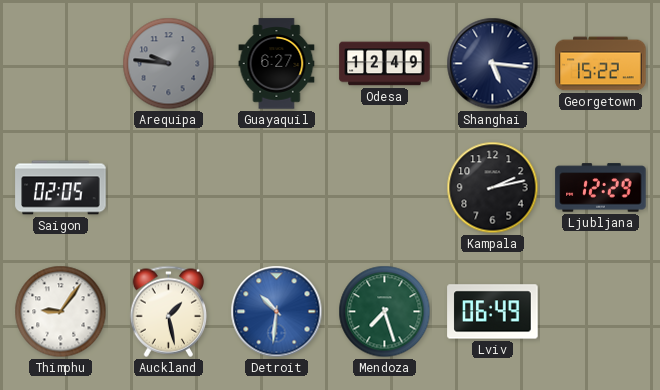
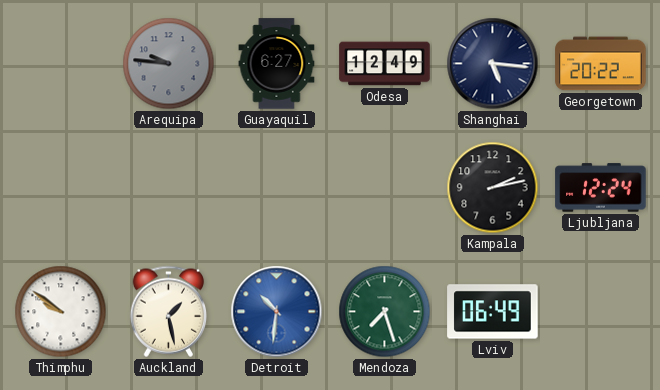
Georgetown: 15:22 -> 20:22
Saigon: 02:05 -> none
Ljubljana: 12:29 -> 12:24
Thimphu: 9:06 -> 9:51
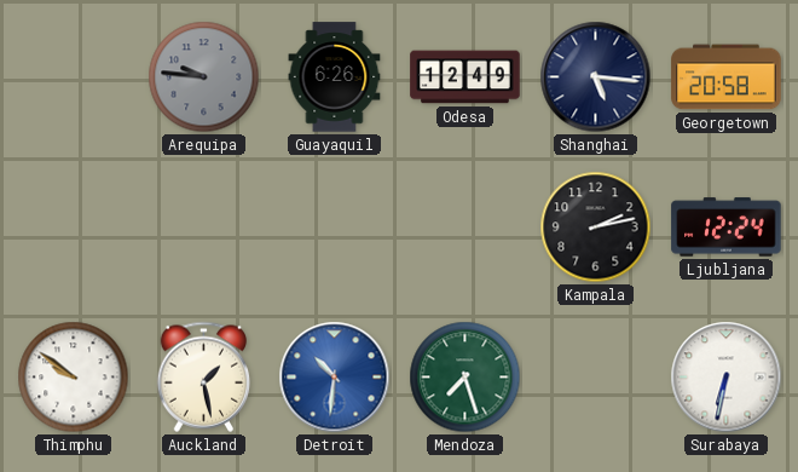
Guayaquil: 6:27 -> 6:26
Georgetown: 20:22 -> 20:58
Lviv: 06:49 -> none
Surabaya: none -> 6:32
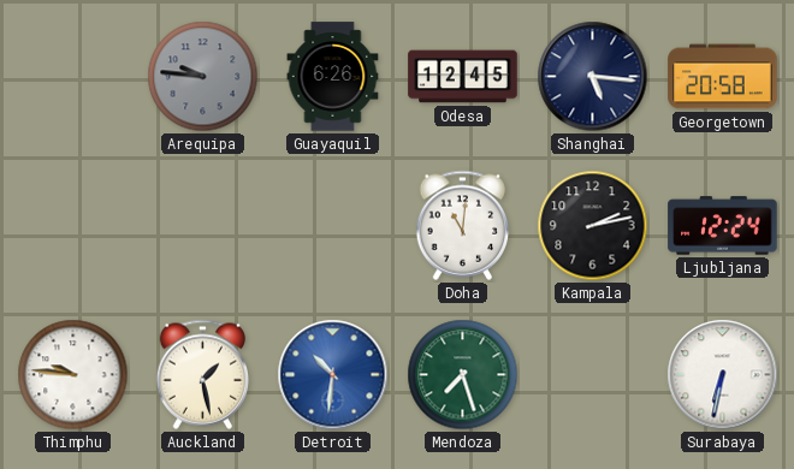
Odesa: 12:49 -> 12:45
Doha: none -> 11:01
Thimphu: 9:51 -> 9:46
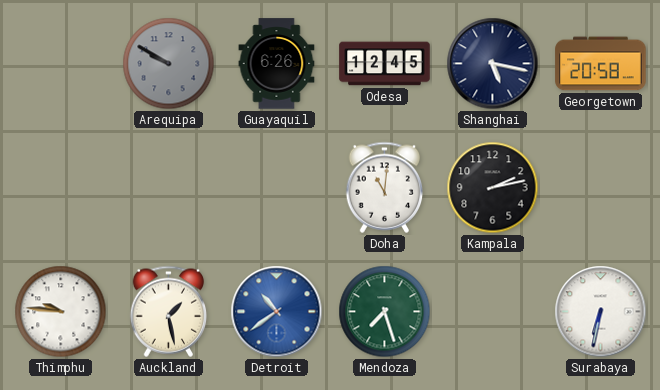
Arequipa: 9:46 -> 9:50
Shanghai: 5:16 -> 5:17
Ljubljana: 12:24 -> none
Detroit: 10:31 -> 10:39
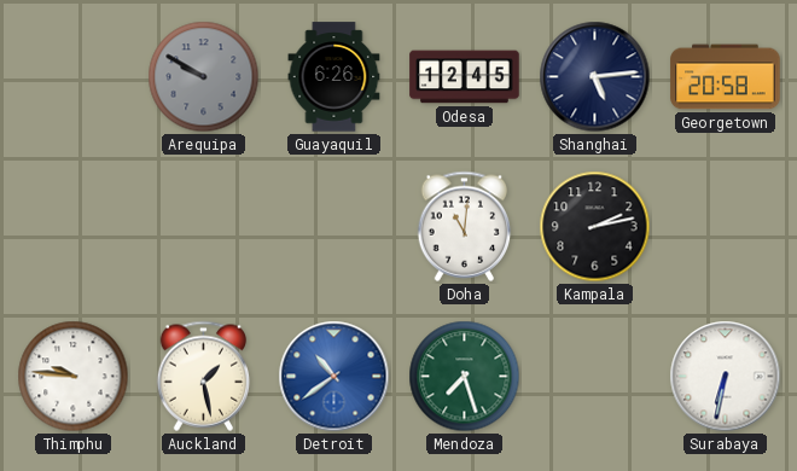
Shanghai: 5:17 -> 5:14
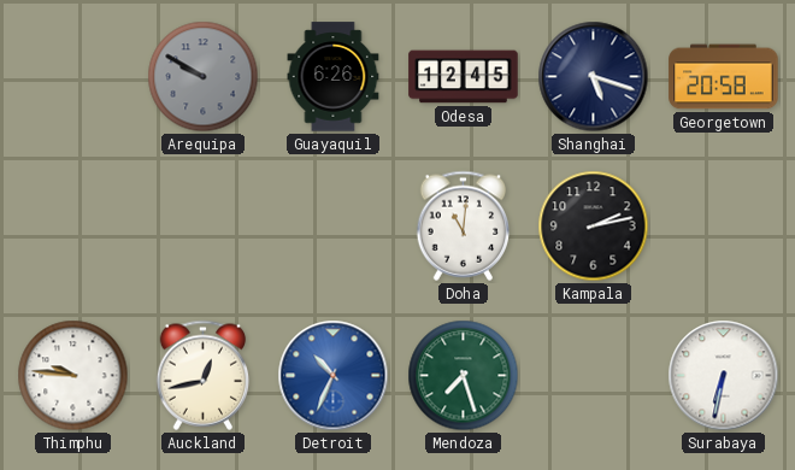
Shanghai: 5:14 -> 5:18
Auckland: 1:28 -> 12:43
Detroit: 10:39 -> 10:34
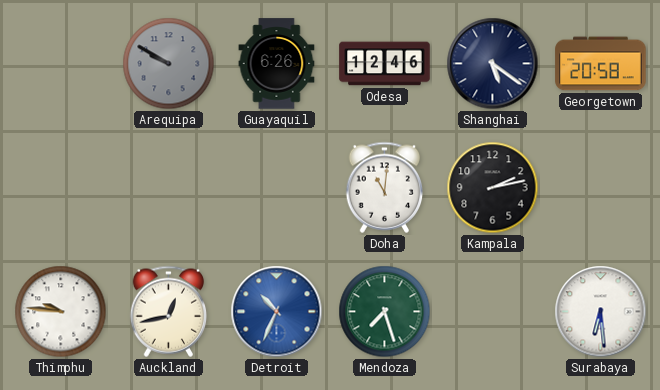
Odesa: 12:45 -> 12:46
Shanghai: 5:18 -> 5:21
Surabaya: 6:32 -> 6:29
